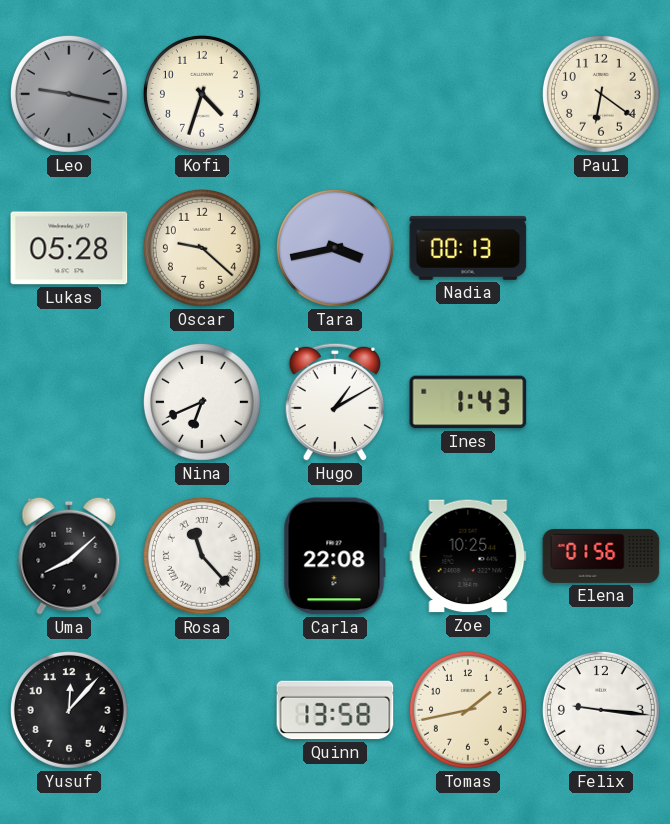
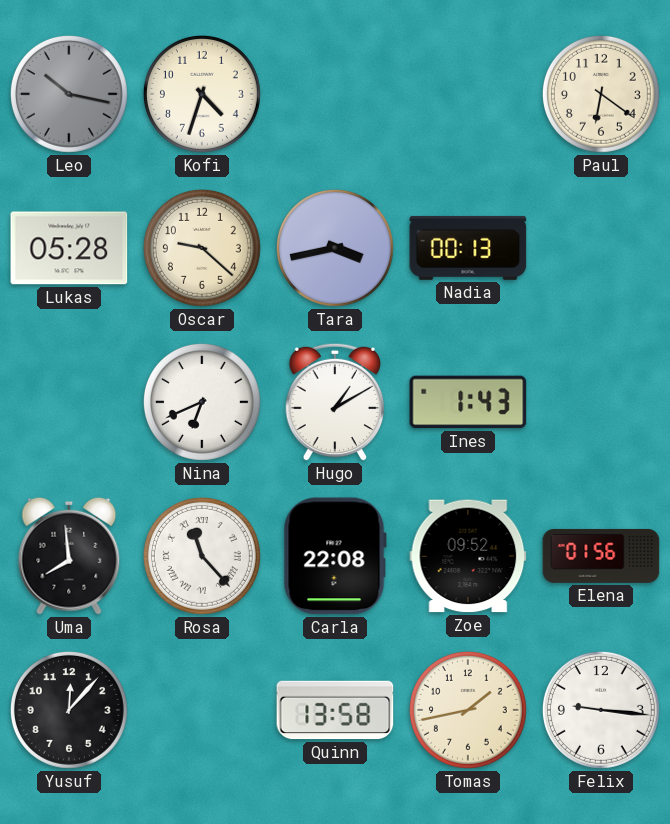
Leo: 9:17 -> 10:17
Uma: 8:08 -> 7:59
Zoe: 10:25 -> 09:52
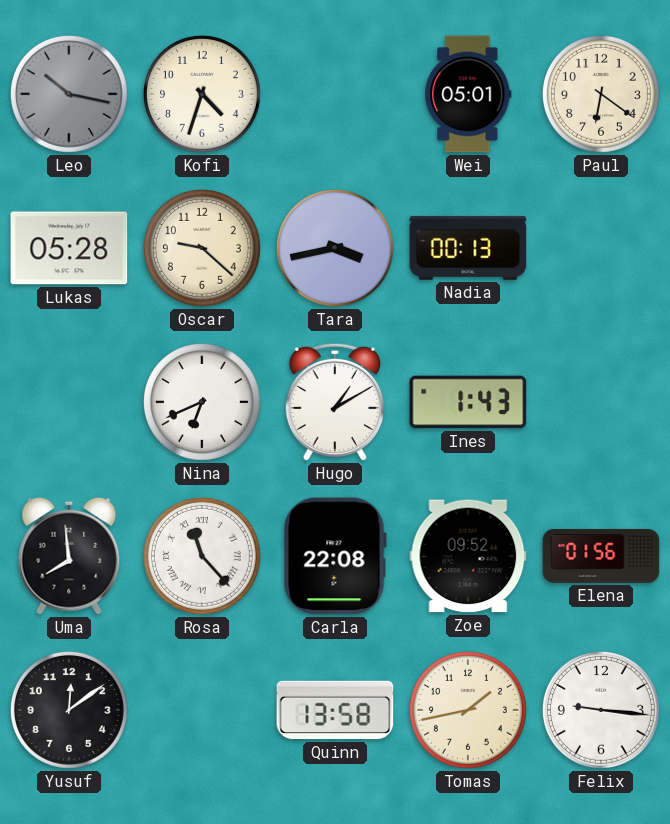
Wei: none -> 05:01
Yusuf: 12:07 -> 12:09
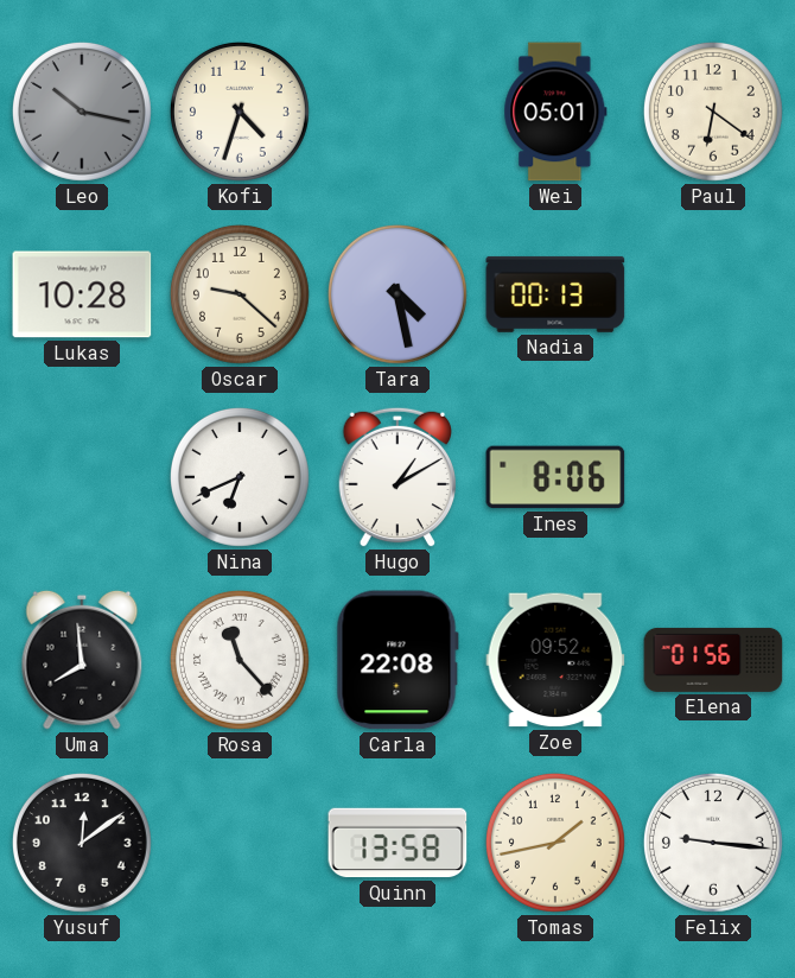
Lukas: 05:28 -> 10:28
Tara: 3:43 -> 4:28
Ines: 1:43 -> 8:06
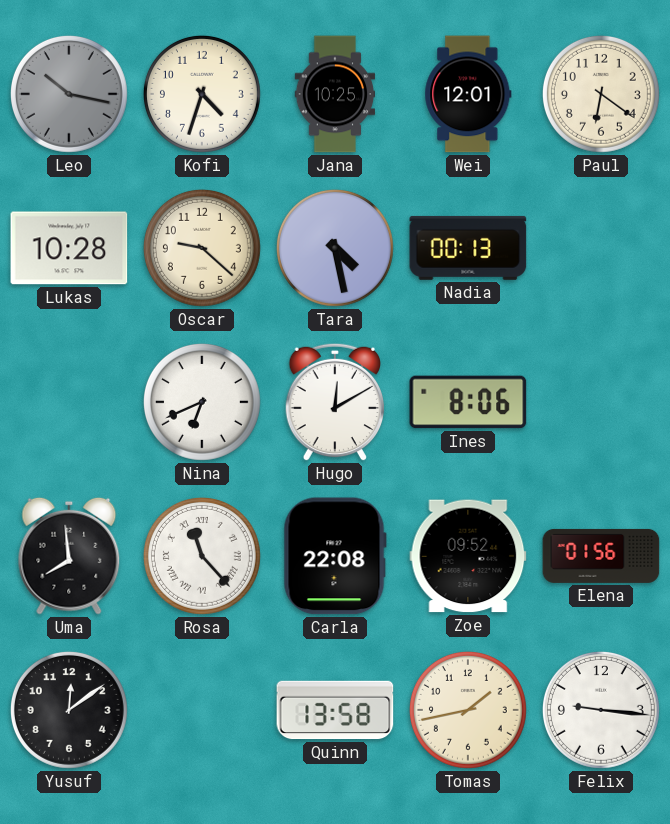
Jana: none -> 10:25
Wei: 05:01 -> 12:01
Hugo: 1:10 -> 12:10
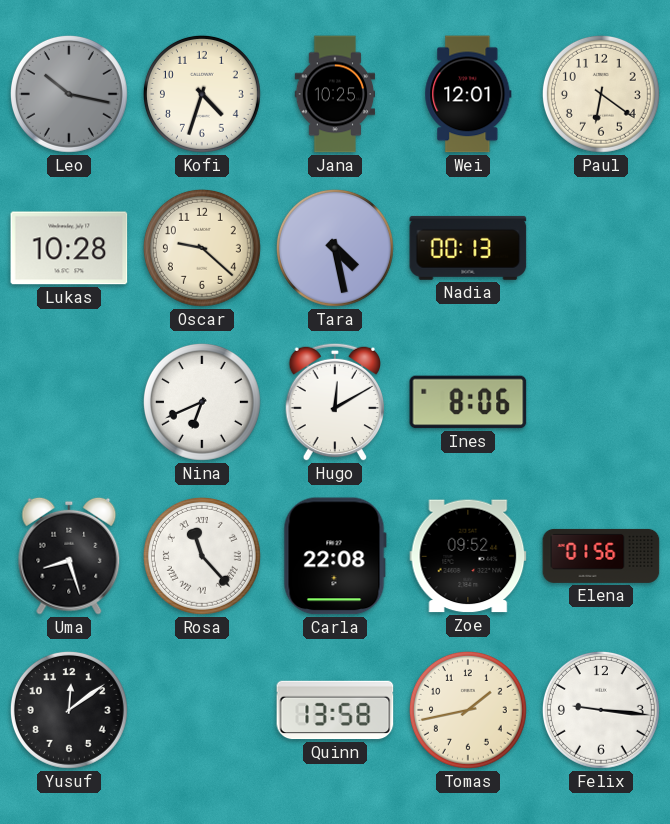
Uma: 7:59 -> 8:27
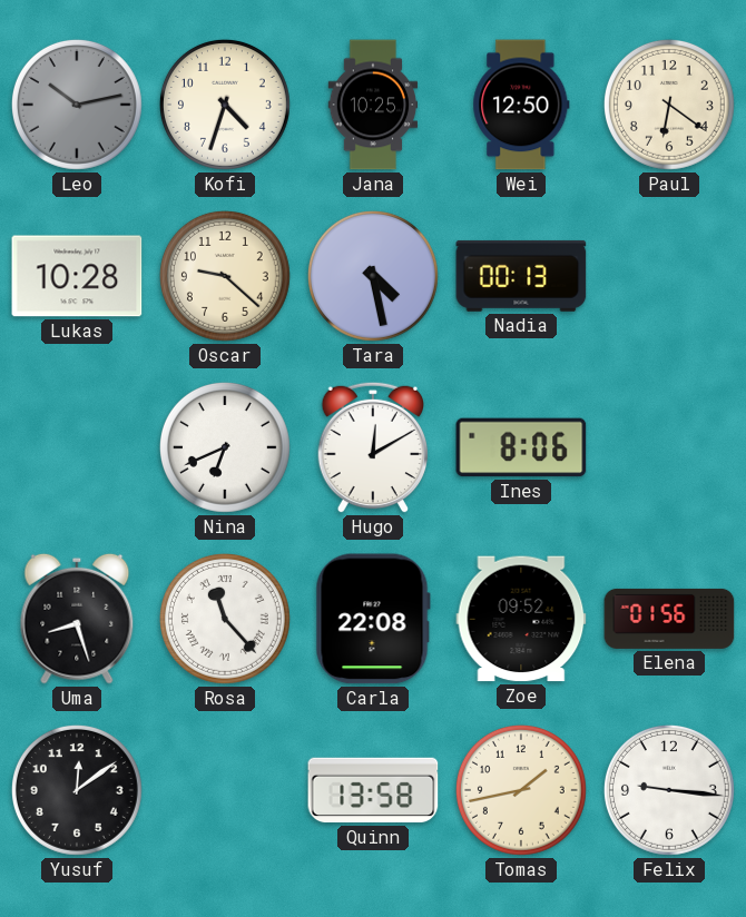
Leo: 10:17 -> 10:13
Wei: 12:01 -> 12:50
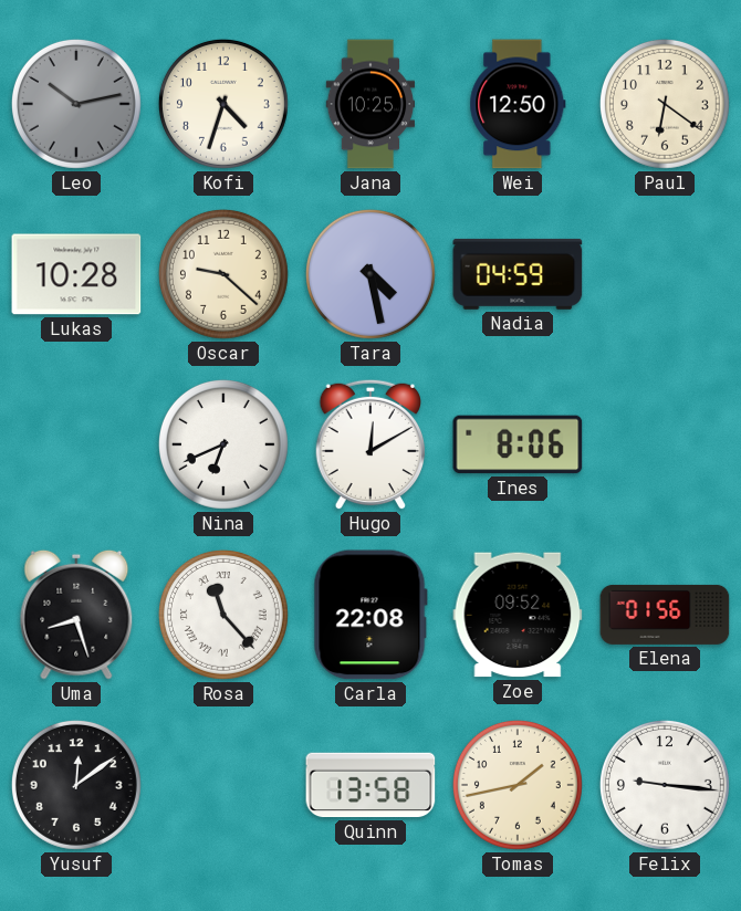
Nadia: 00:13 -> 04:59
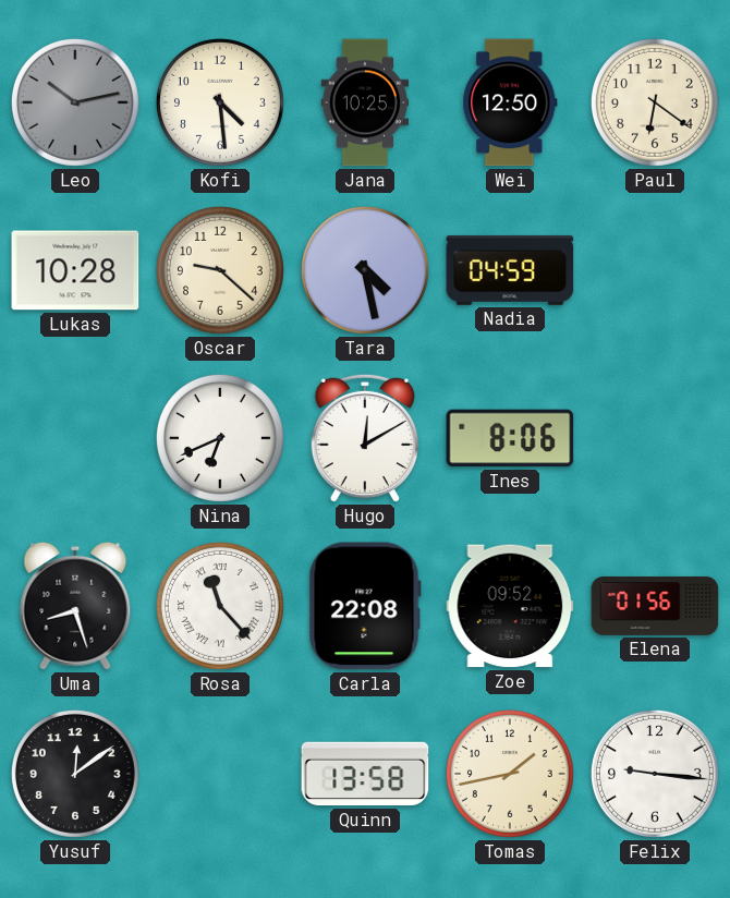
Kofi: 4:33 -> 4:29
